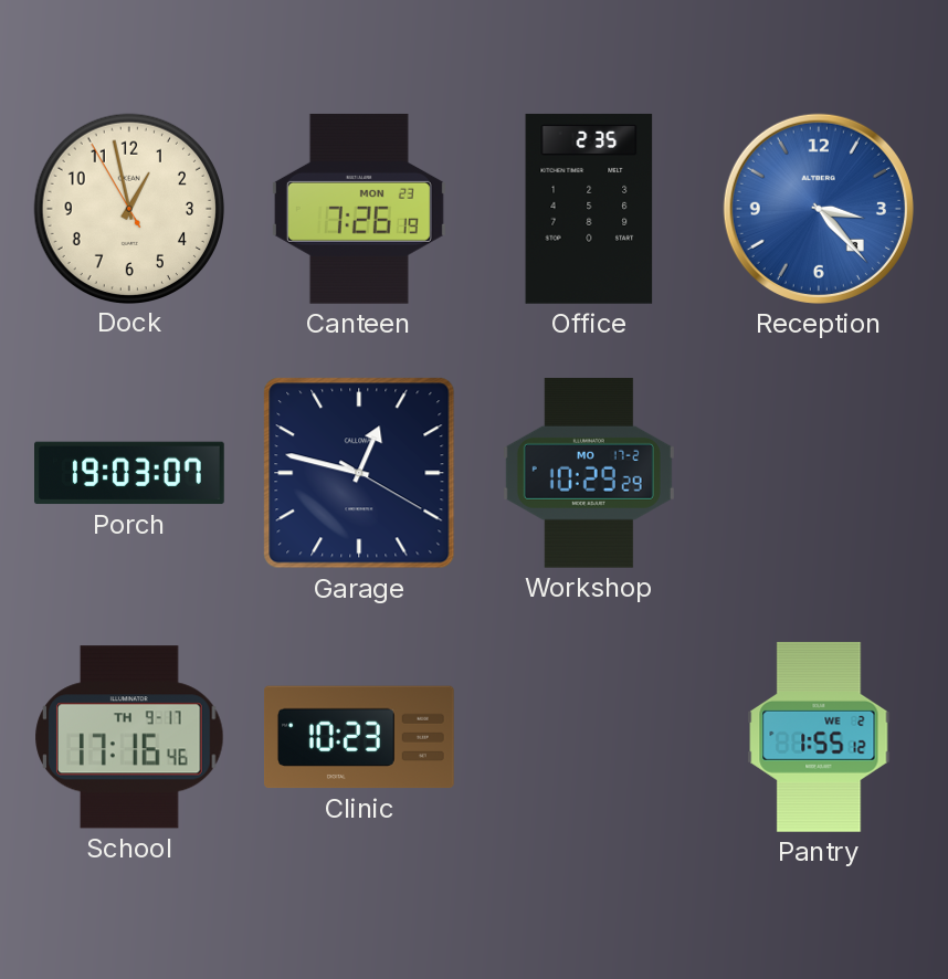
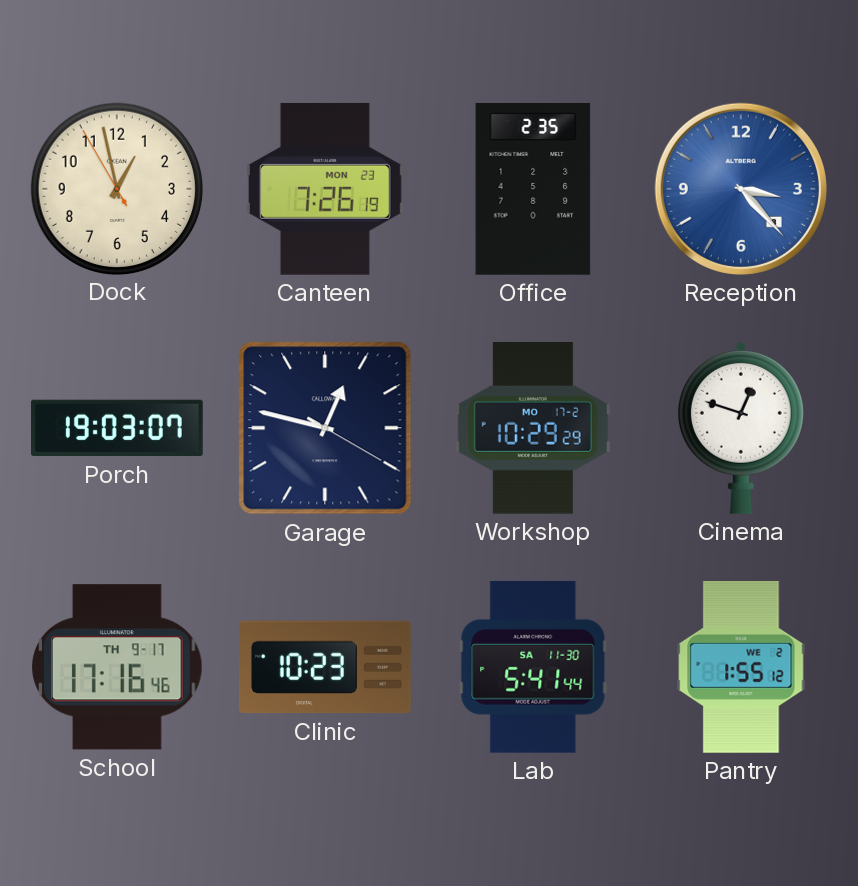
Cinema: none -> 12:48
Lab: none -> 5:41
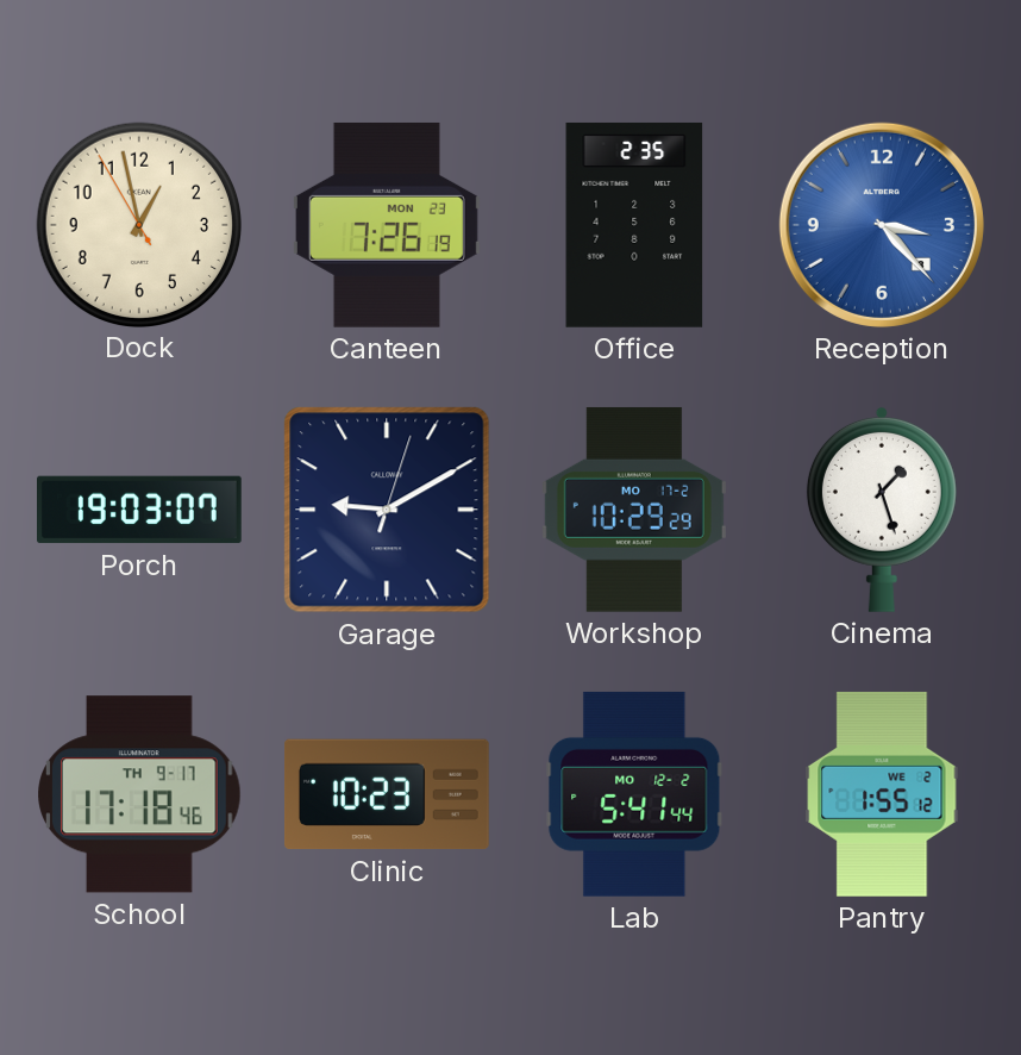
Garage: 12:47 -> 9:10
Cinema: 12:48 -> 1:27
School: 17:16 -> 17:18
Lab date: SA 11-30 -> MO 12-2
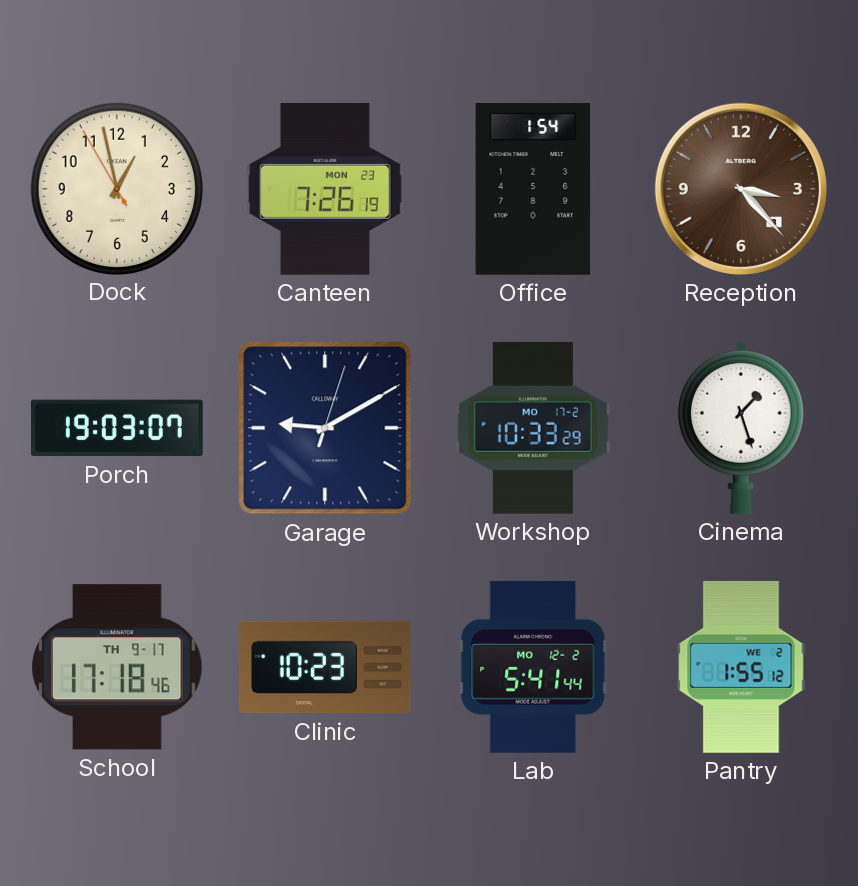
Office: 2:35 -> 1:54
Reception dial: blue -> brown
Workshop: 10:29 -> 10:33
